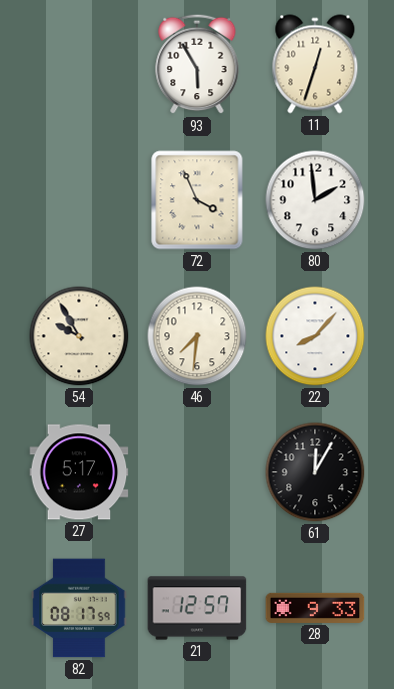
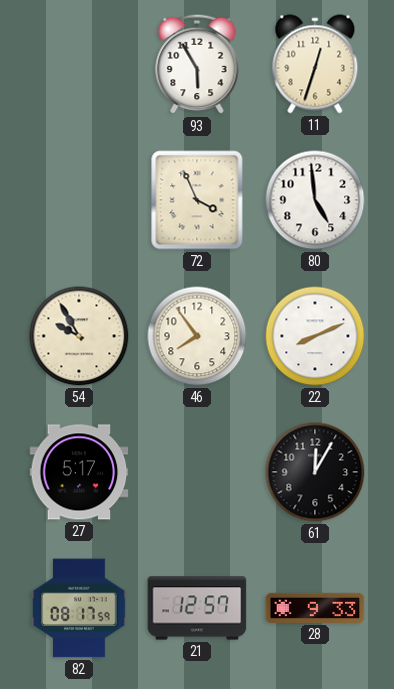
80: 1:59 -> 4:59
46: 7:31 -> 7:54
22: 8:07 -> 8:11
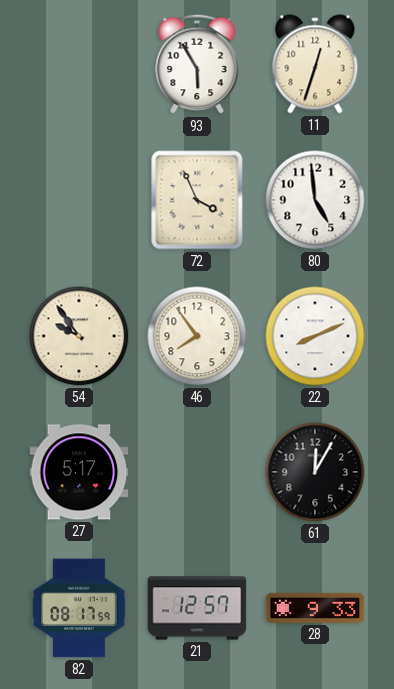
54: 9:55 -> 9:54
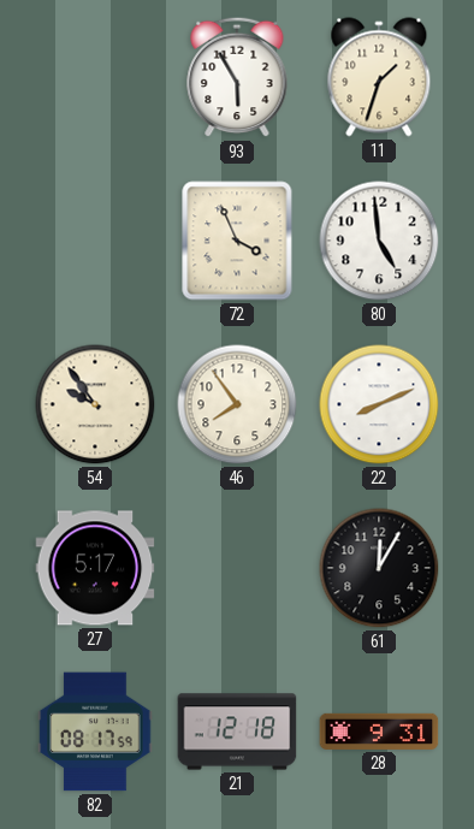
11: 12:33 -> 1:33
21: 12:57 -> 12:18
28: 9:33 -> 9:31
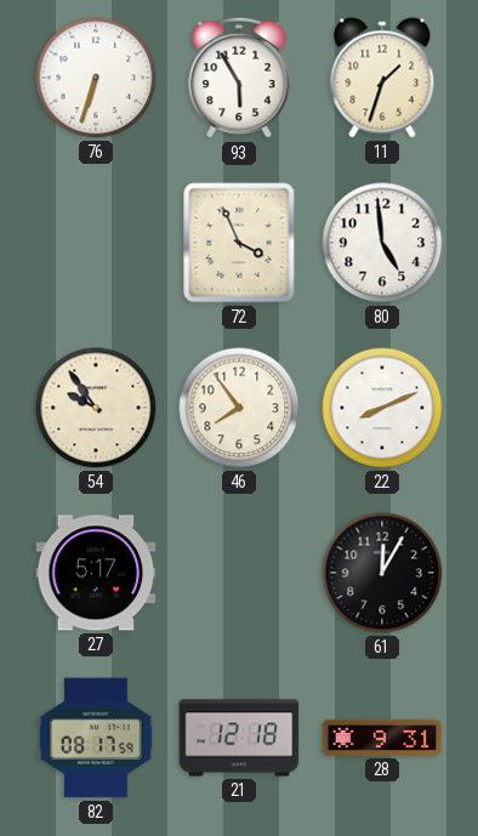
76: none -> 6:33
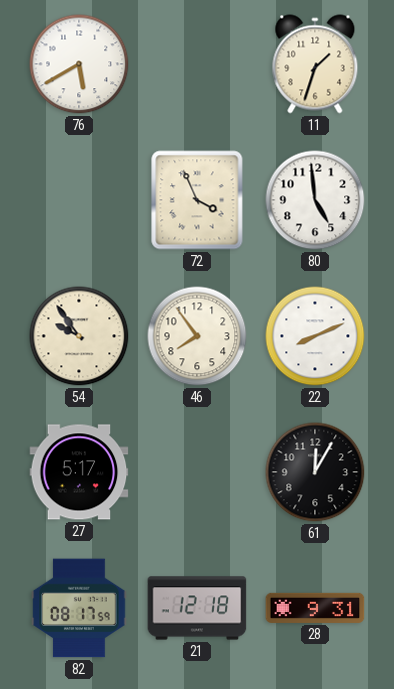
76: 6:33 -> 5:40
93: 5:55 -> none
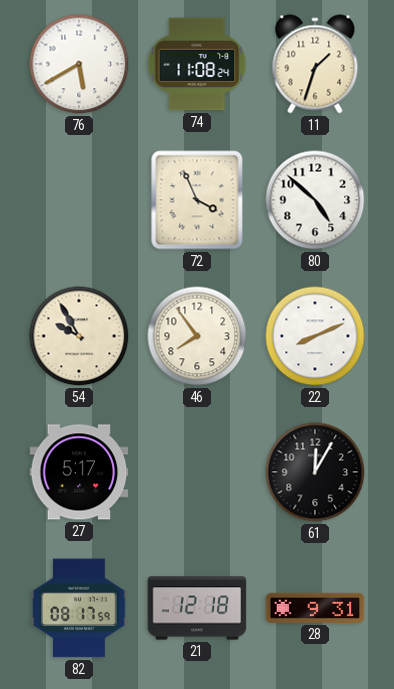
74: none -> 11:08
80: 4:59 -> 4:52
54: 9:54 -> 9:55
